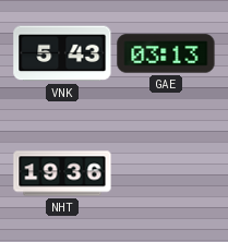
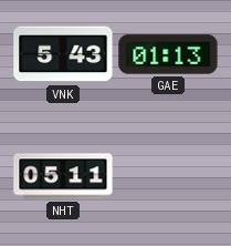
GAE: 03:13 -> 01:13
NHT: 19:36 -> 05:11
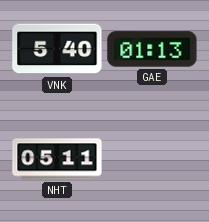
VNK: 5:43 -> 5:40
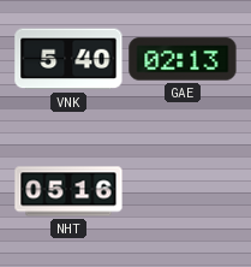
GAE: 01:13 -> 02:13
NHT: 05:11 -> 05:16
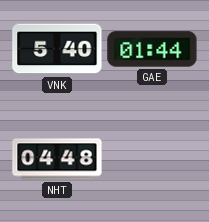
GAE: 02:13 -> 01:44
NHT: 05:16 -> 04:48
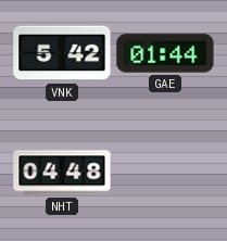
VNK: 5:40 -> 5:42
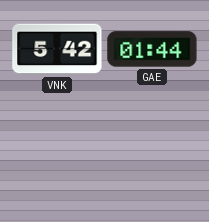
NHT: 04:48 -> none
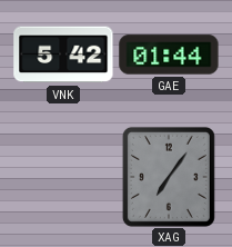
XAG: none -> 7:06
